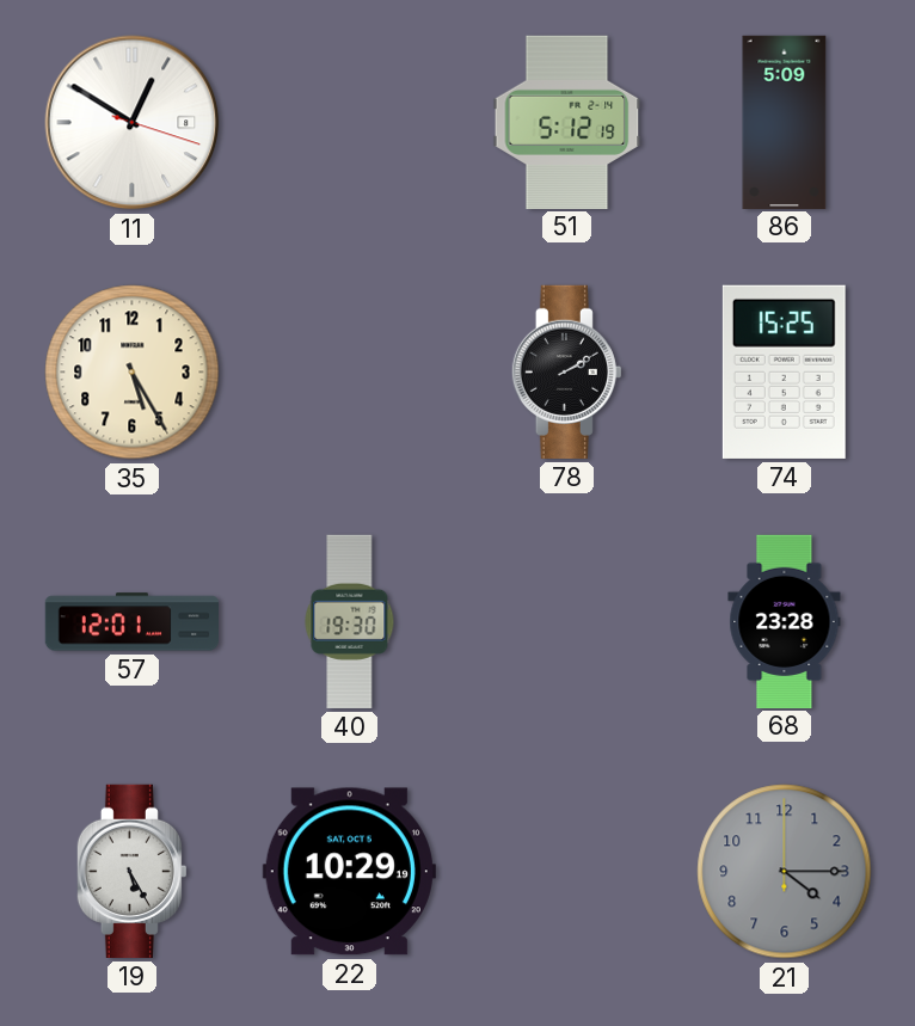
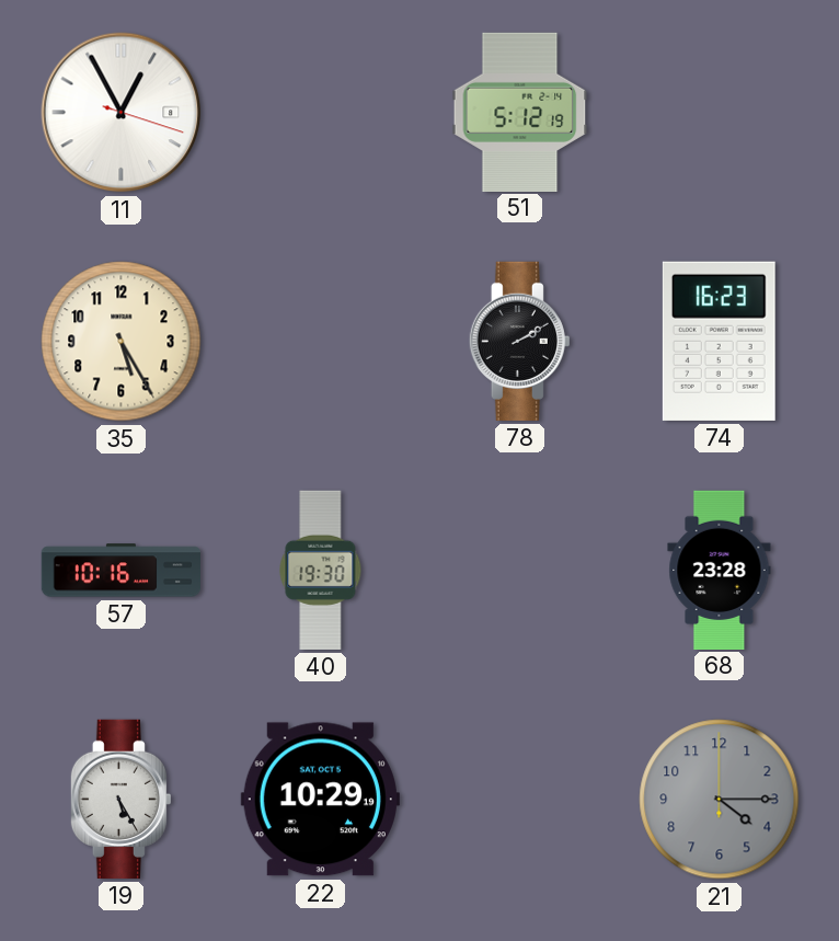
11: 12:50 -> 12:55
86: 5:09 -> none
74: 15:25 -> 16:23
57: 12:01 -> 10:16
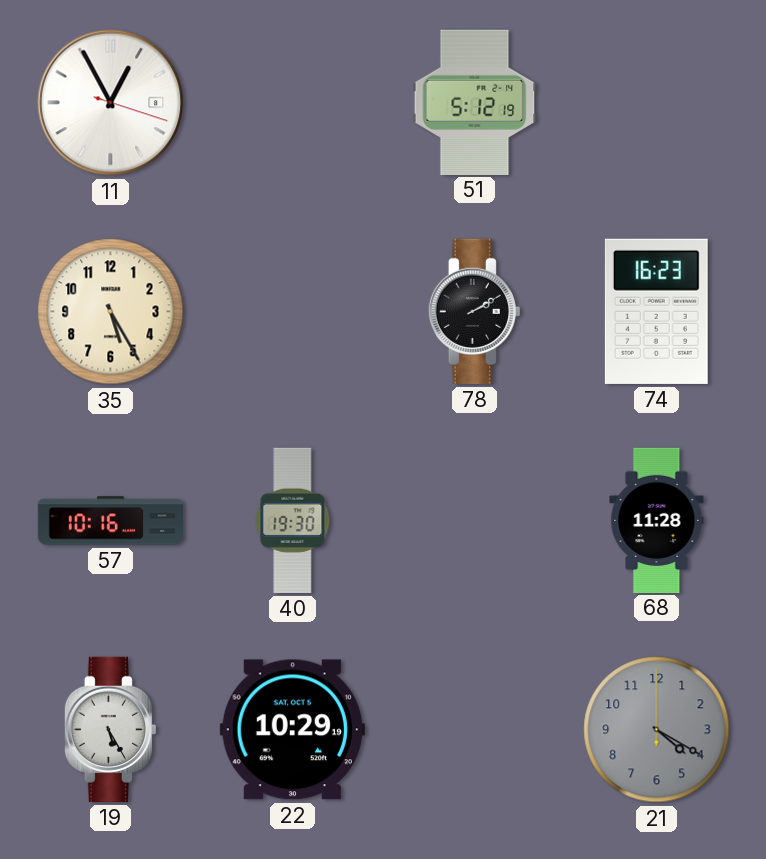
68: 23:28 -> 11:28
21: 4:15 -> 4:20
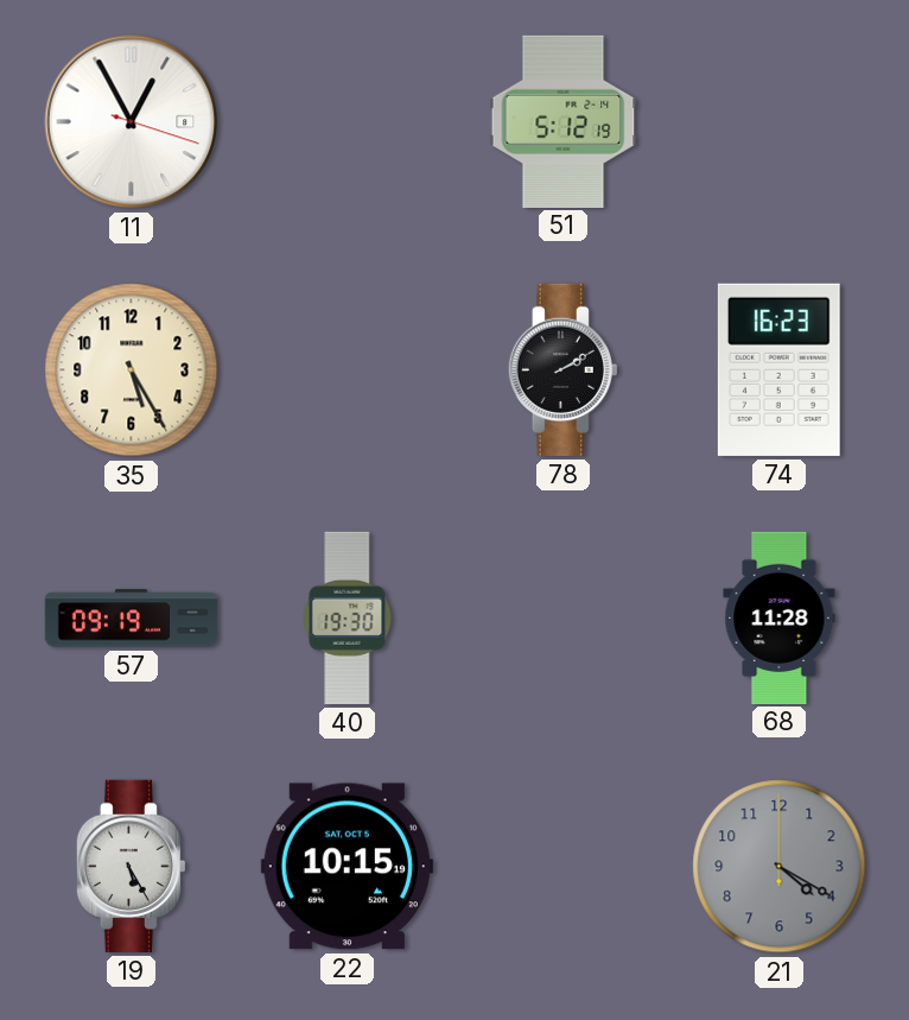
57: 10:16 -> 09:19
22: 10:29 -> 10:15
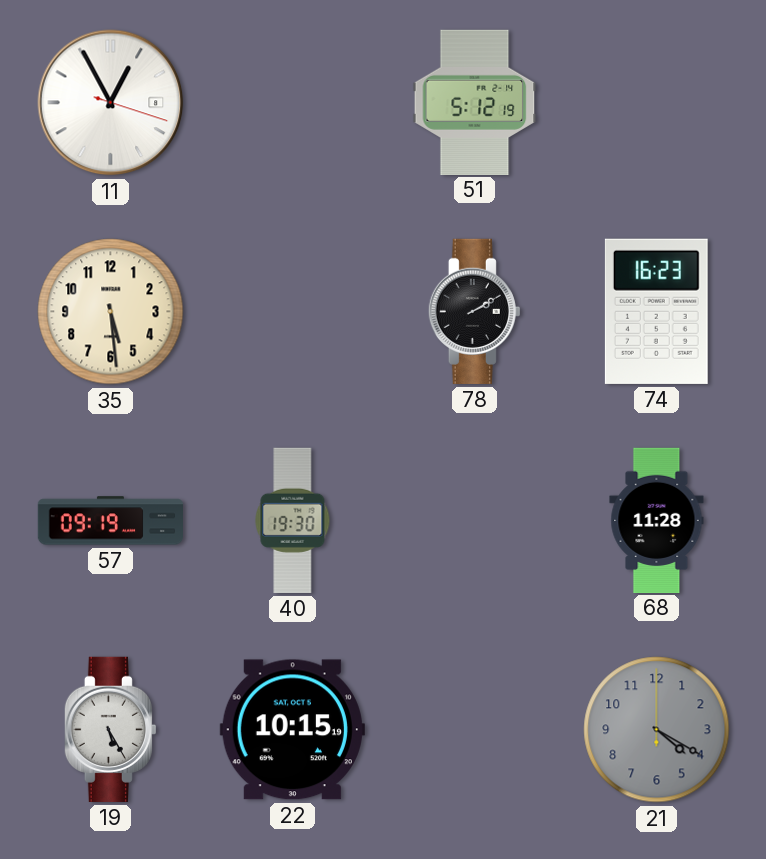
35: 5:25 -> 5:29
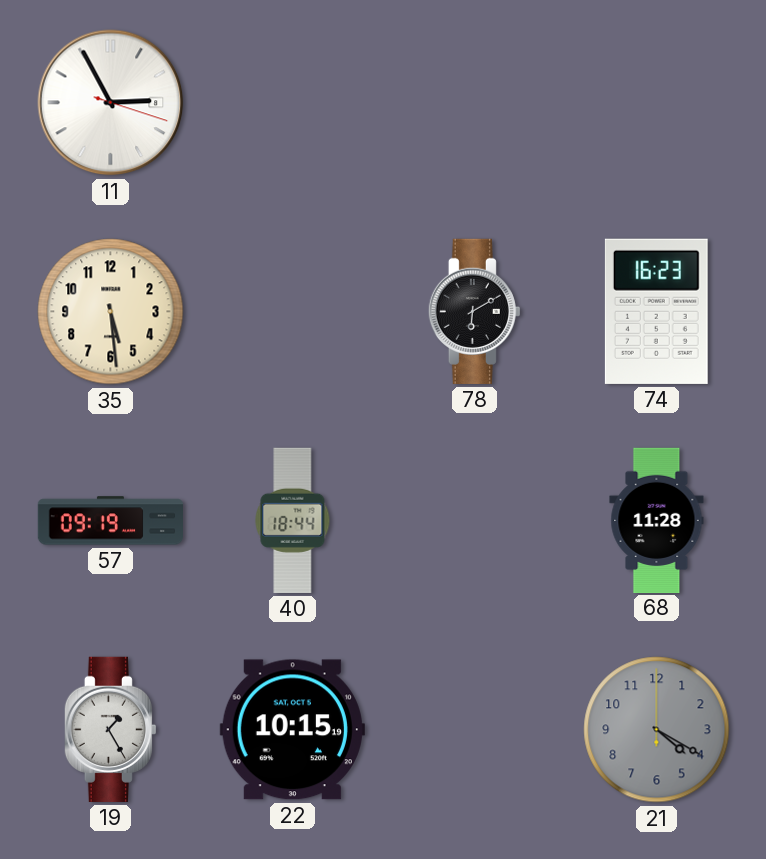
11: 12:55 -> 2:55
51: 5:12 -> none
78: 2:10 -> 6:10
40: 19:30 -> 18:44
19: 5:25 -> 1:25
